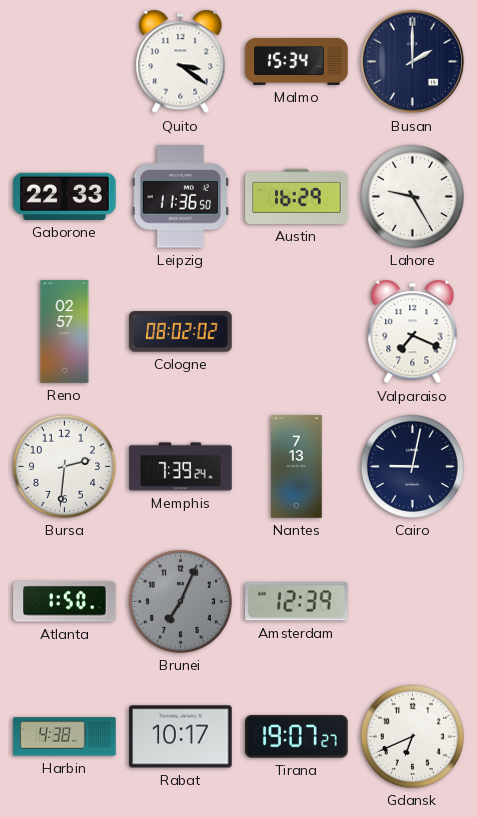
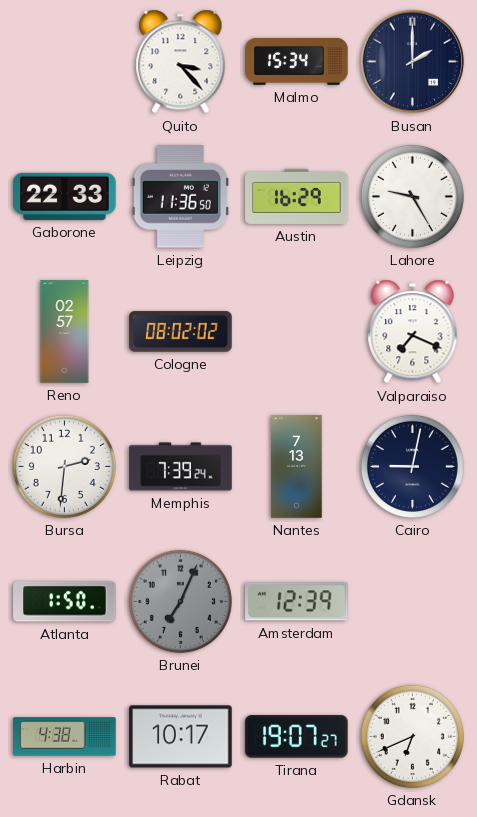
Quito: 3:21 -> 3:23
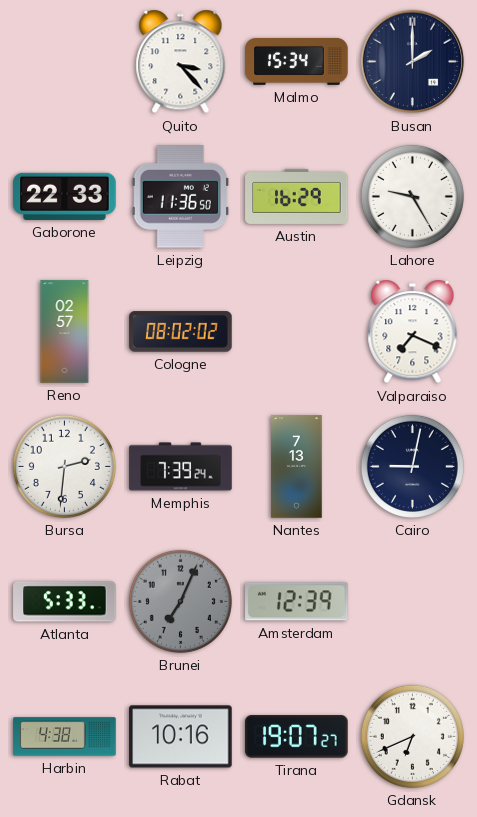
Atlanta: 1:50 -> 5:33
Rabat: 10:17 -> 10:16
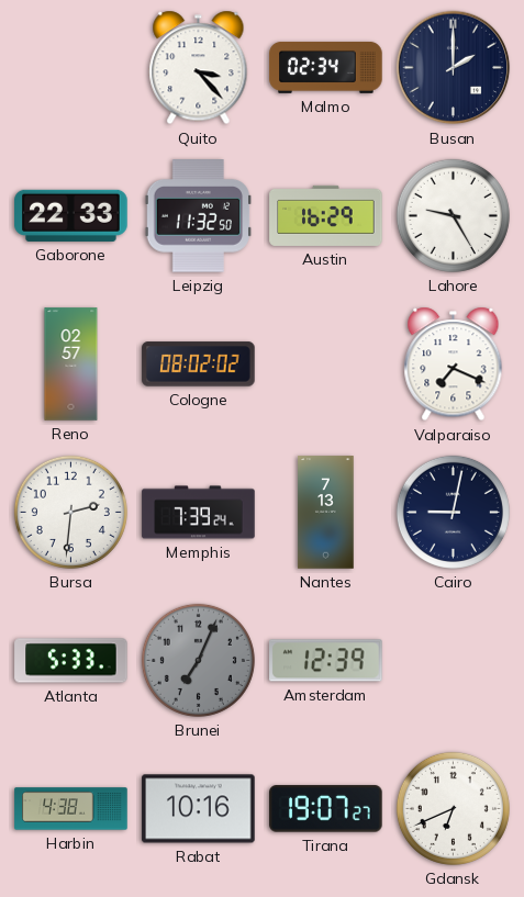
Malmo: 15:34 -> 02:34
Leipzig: 11:36 -> 11:32
